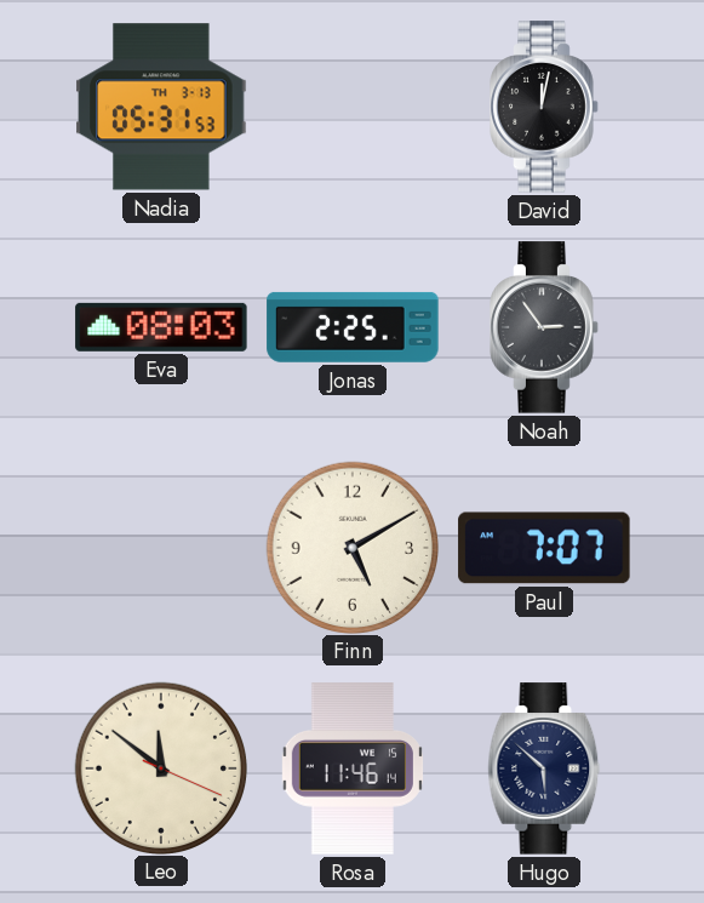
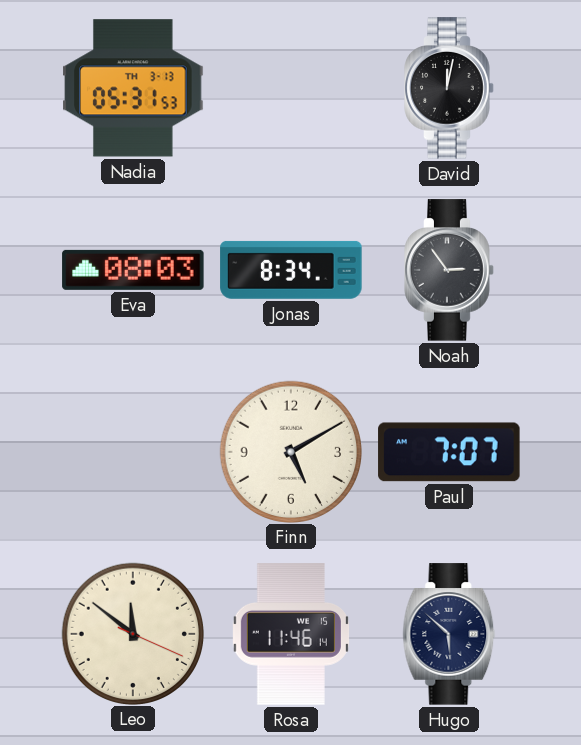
Jonas: 2:25 -> 8:34
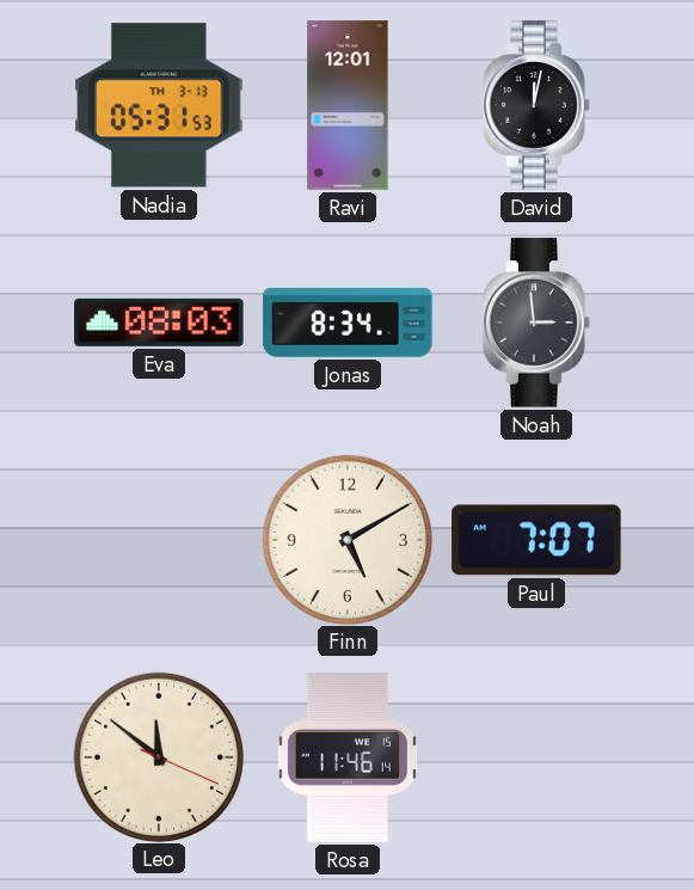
Ravi: none -> 12:01
Noah: 2:54 -> 2:59
Hugo: 5:52 -> none
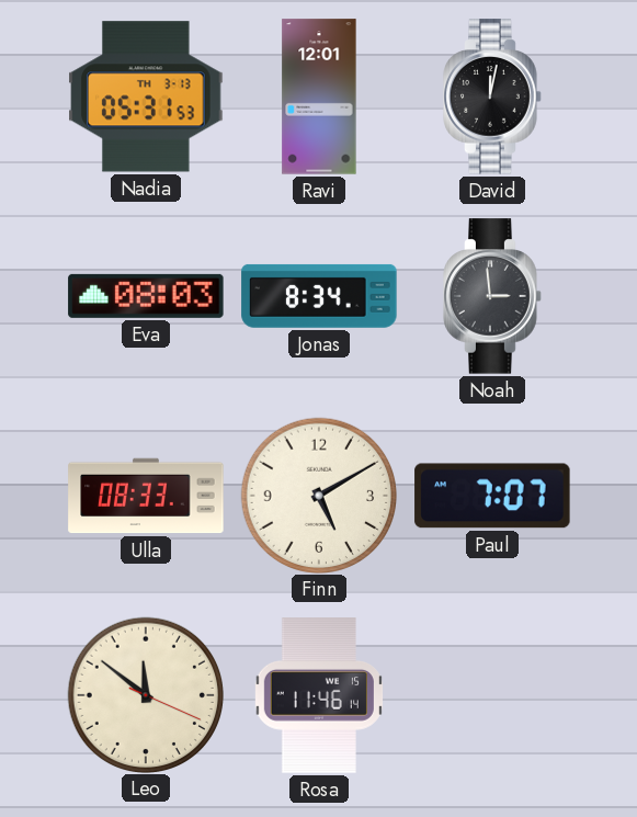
Ulla: none -> 08:33
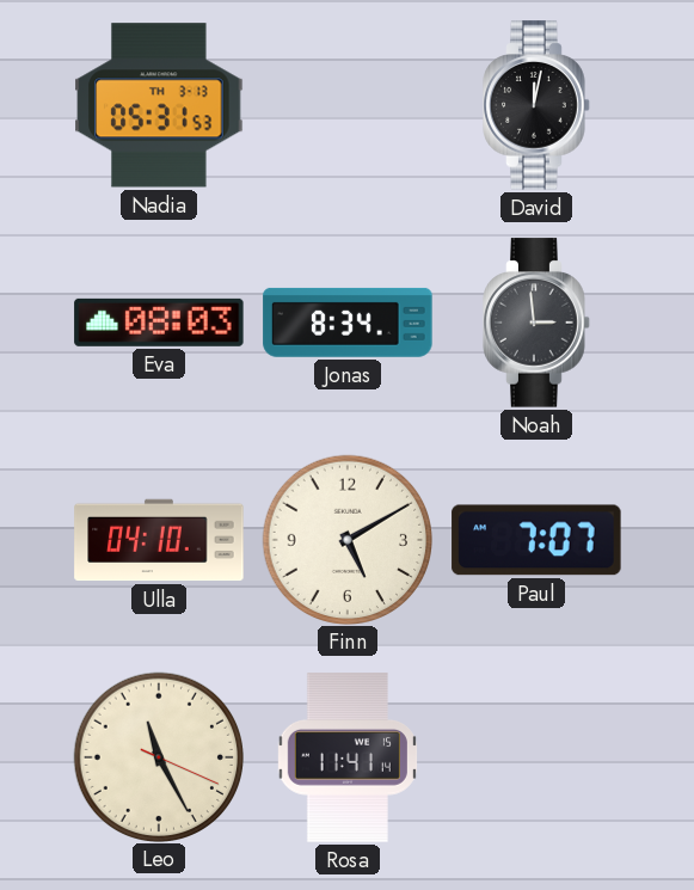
Ravi: 12:01 -> none
Ulla: 08:33 -> 04:10
Leo: 11:51 -> 11:25
Rosa: 11:46 -> 11:41
